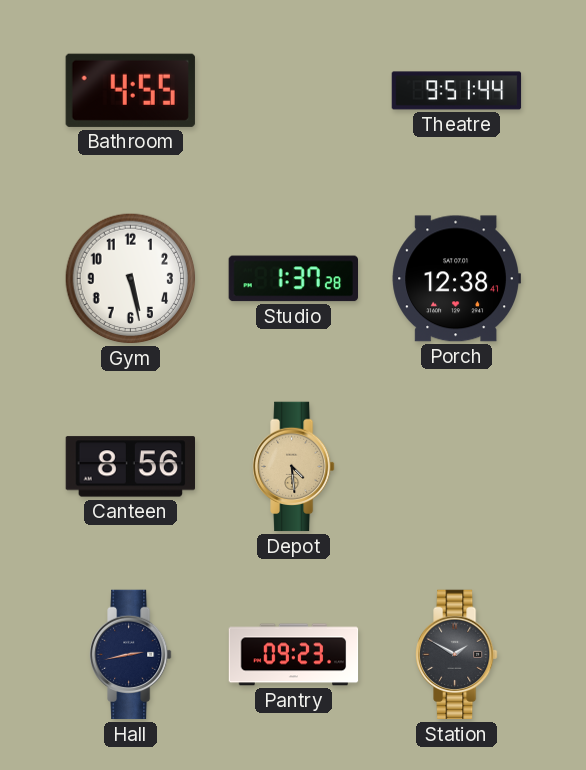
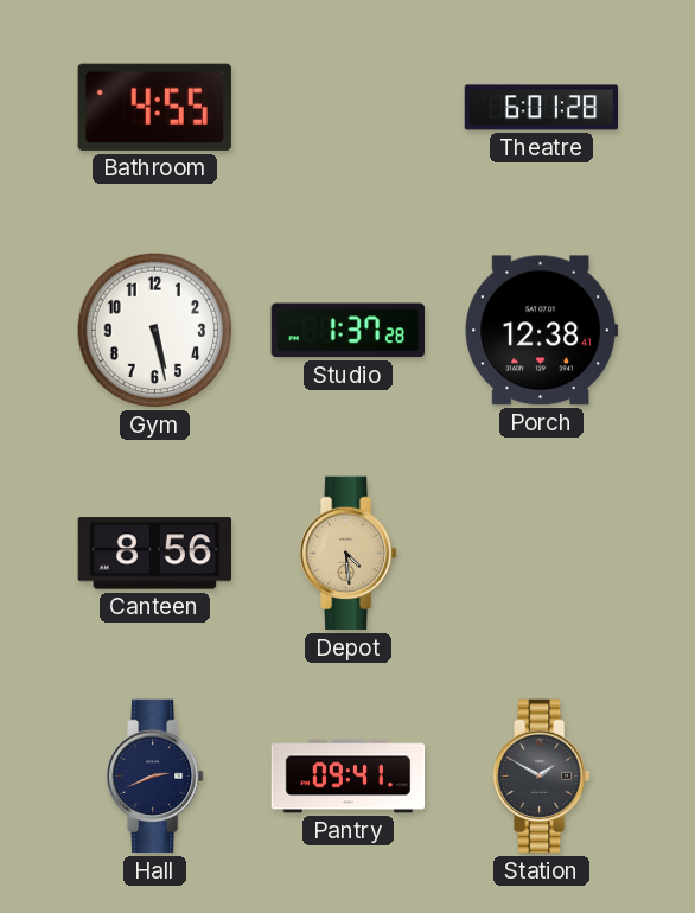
Theatre: 9:51 -> 6:01
Hall: 2:43 -> 2:41
Pantry: 09:23 -> 09:41
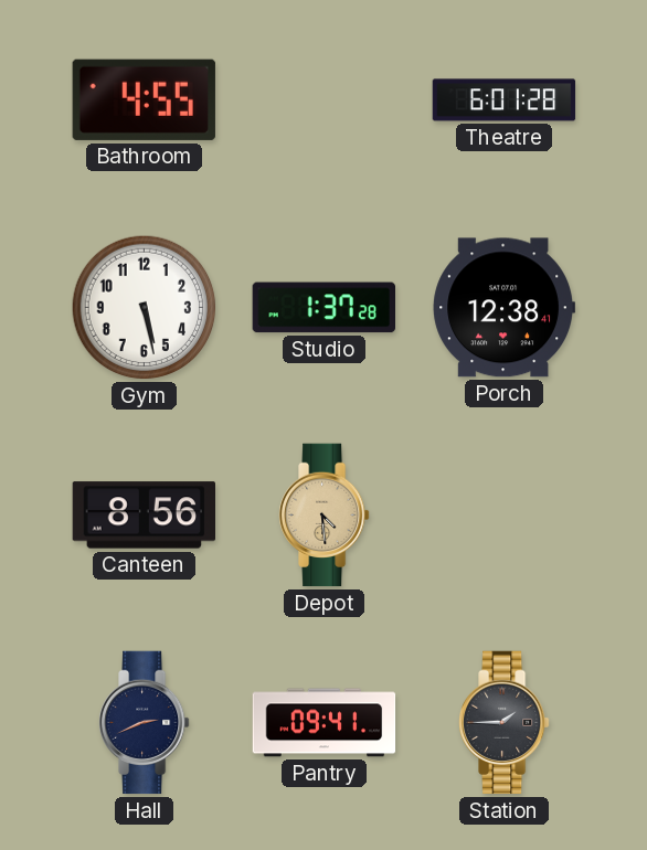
Station: 1:50 -> 1:45
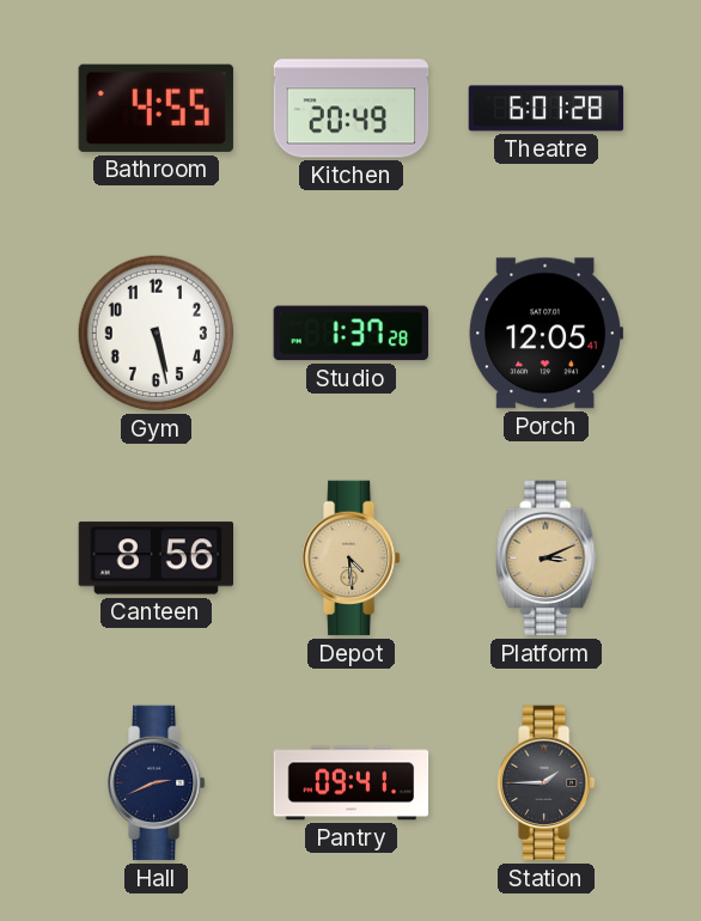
Kitchen: none -> 20:49
Porch: 12:38 -> 12:05
Platform: none -> 3:11
